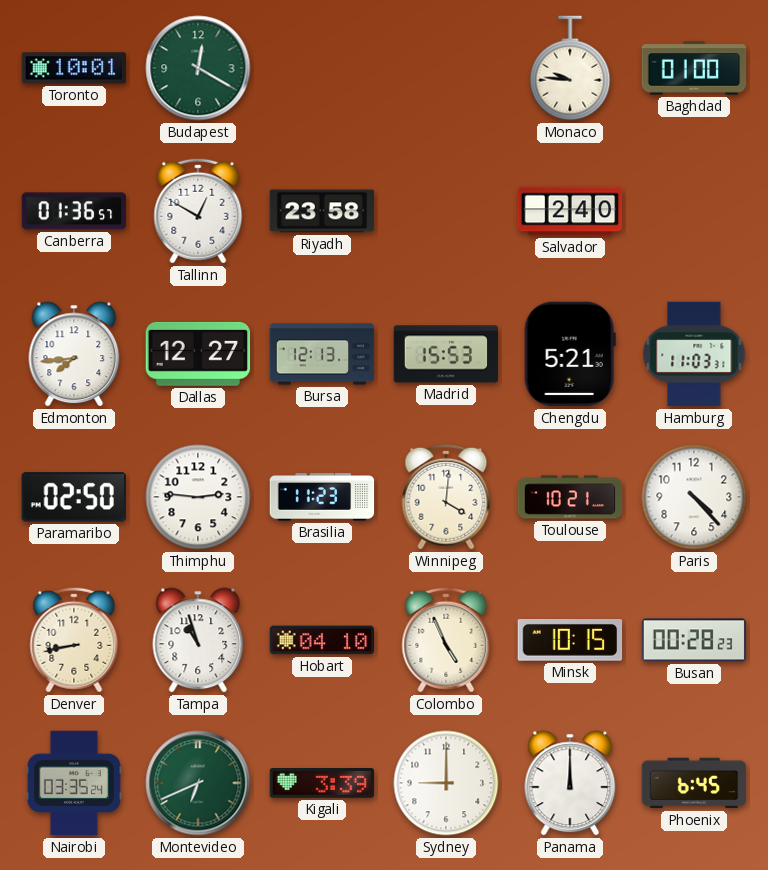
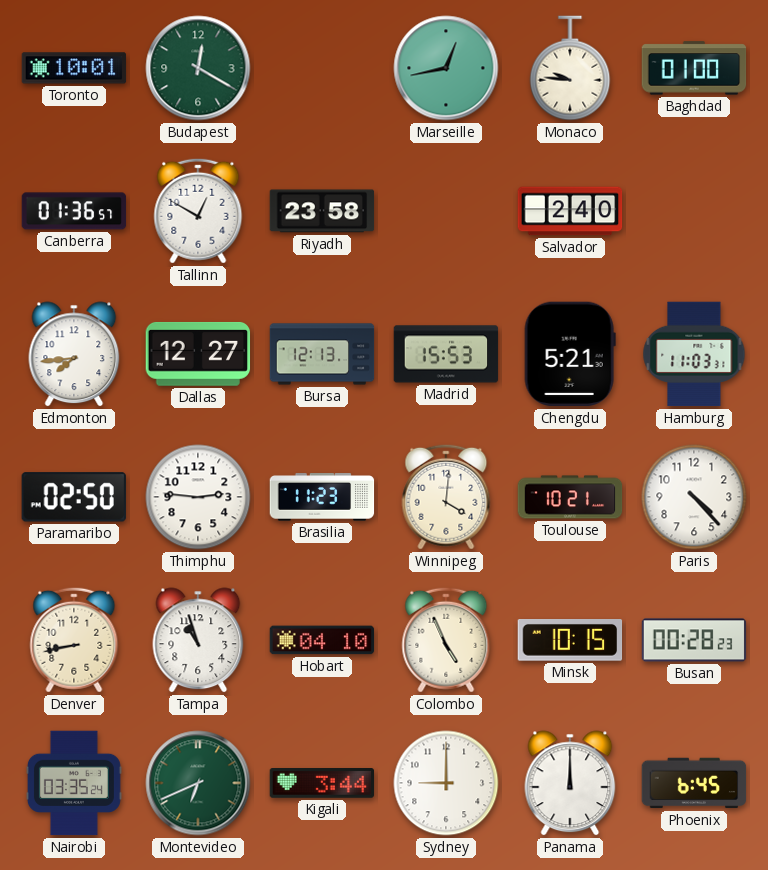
Marseille: none -> 12:43
Kigali: 3:39 -> 3:44
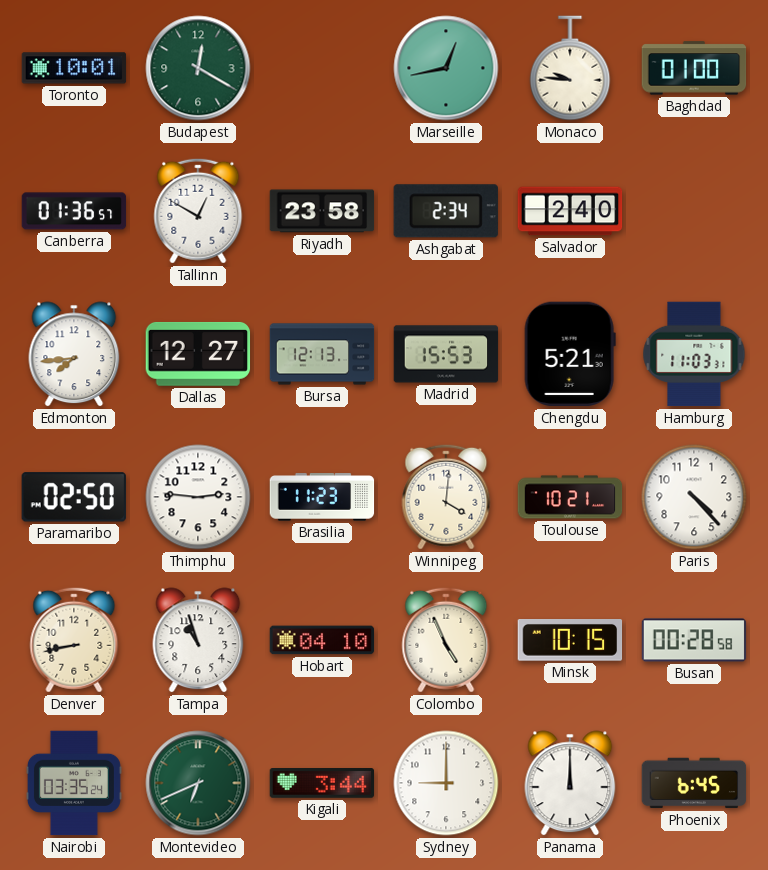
Ashgabat: none -> 2:34
Busan: 00:28:23 -> 00:28:58
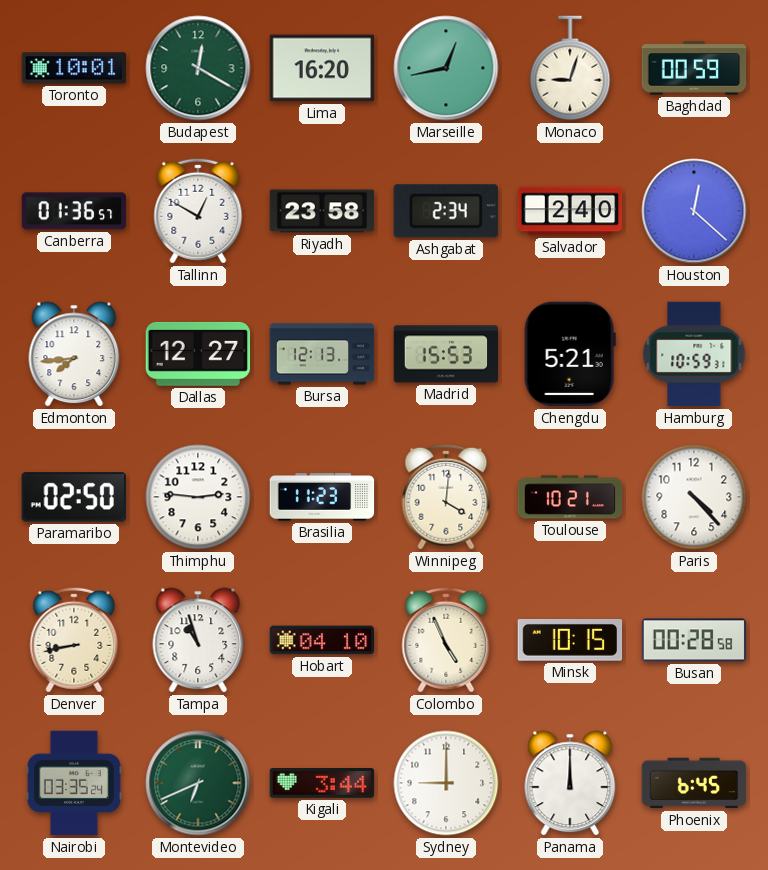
Lima: none -> 16:20
Monaco: 9:46 -> 9:03
Baghdad: 01:00 -> 00:59
Houston: none -> 12:22
Hamburg: 11:03 -> 10:59
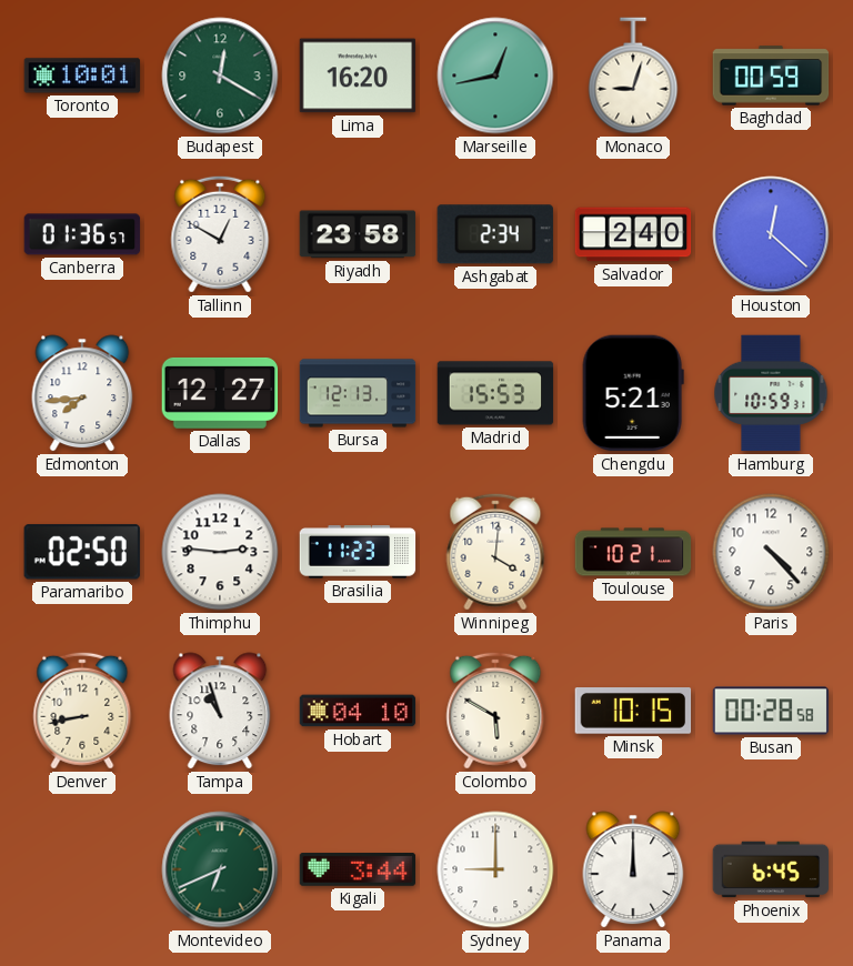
Colombo: 4:56 -> 5:50
Nairobi: 03:35 -> none
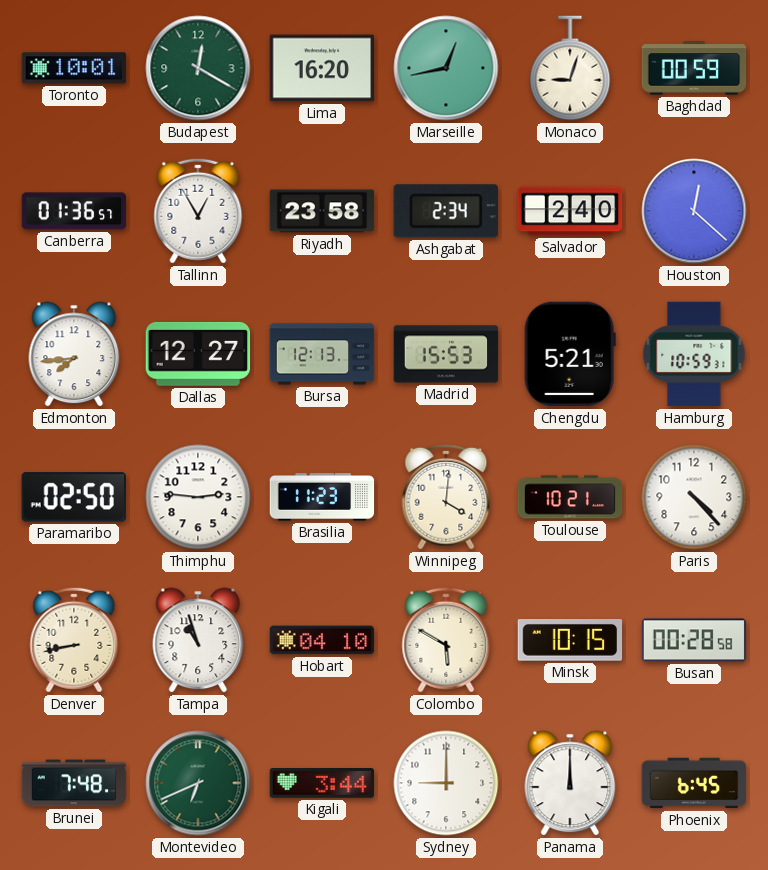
Tallinn: 12:50 -> 12:55
Brunei: none -> 7:48
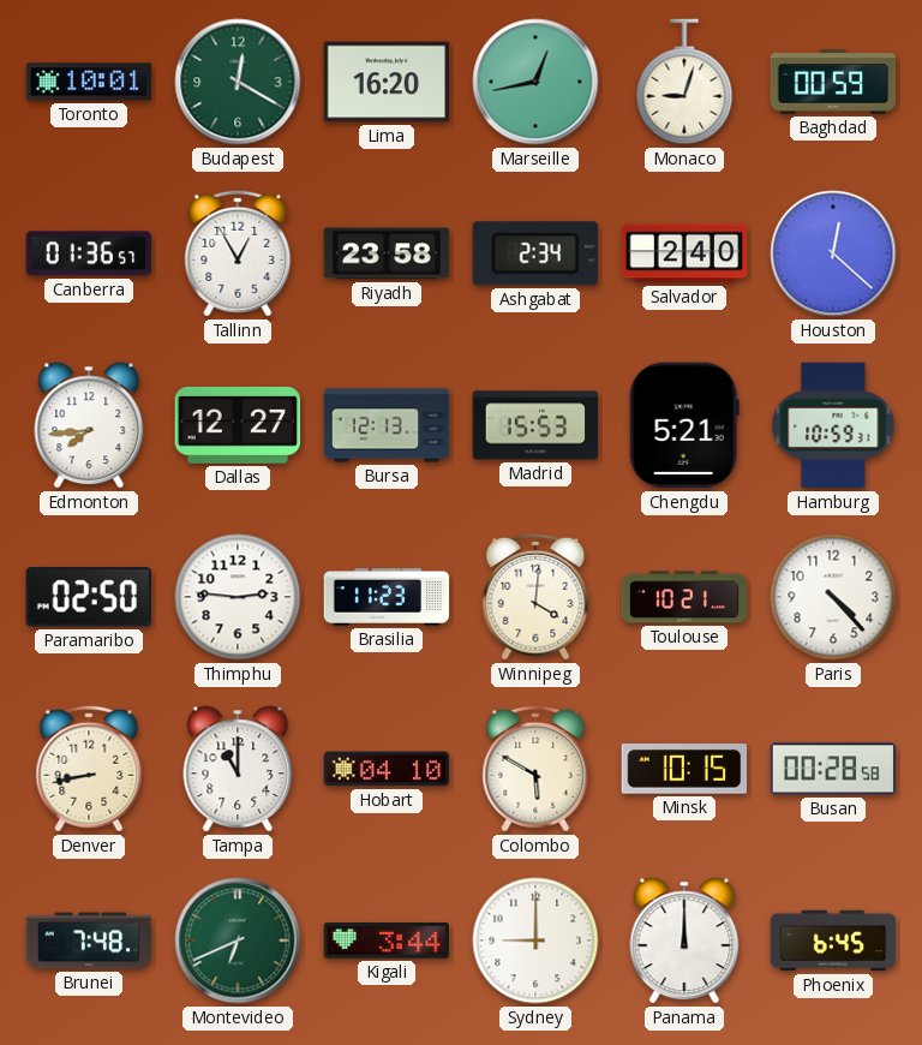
Tampa: 10:57 -> 11:00
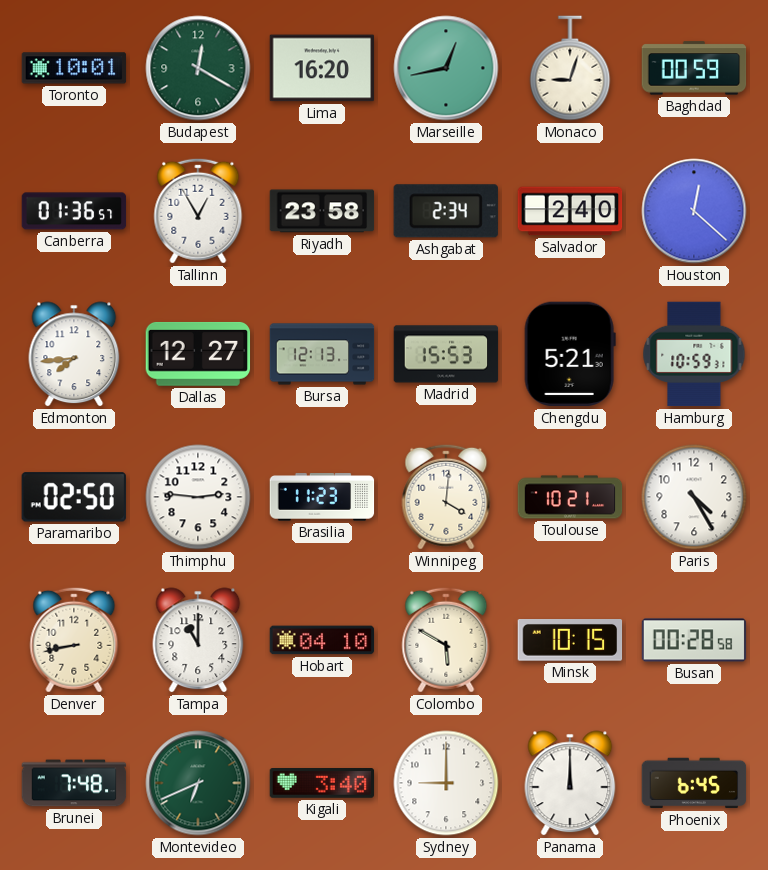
Paris: 4:23 -> 4:25
Kigali: 3:44 -> 3:40
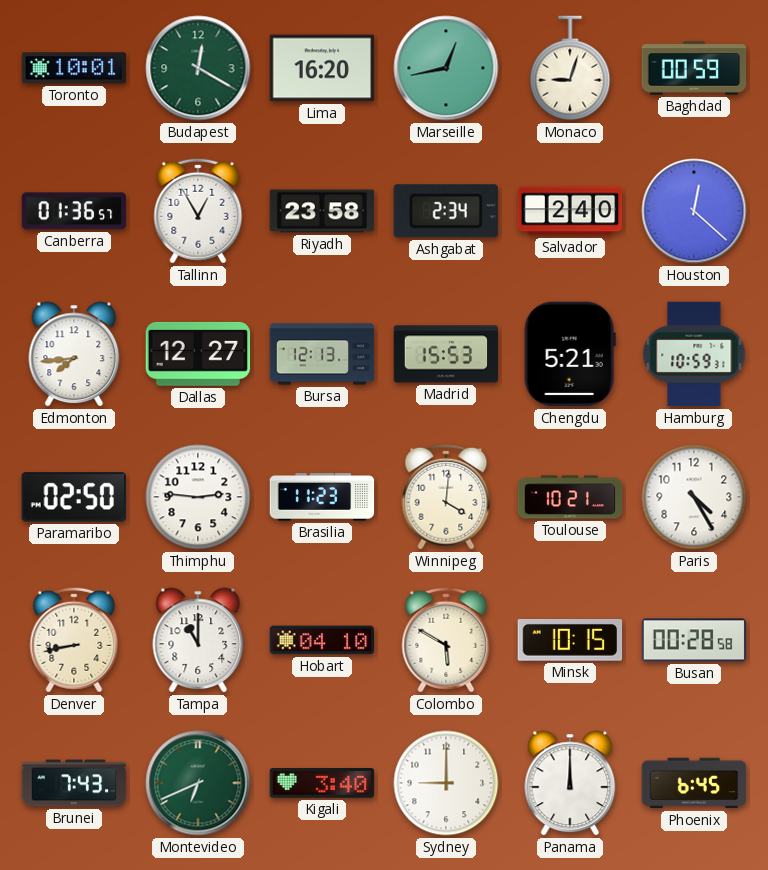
Brunei: 7:48 -> 7:43
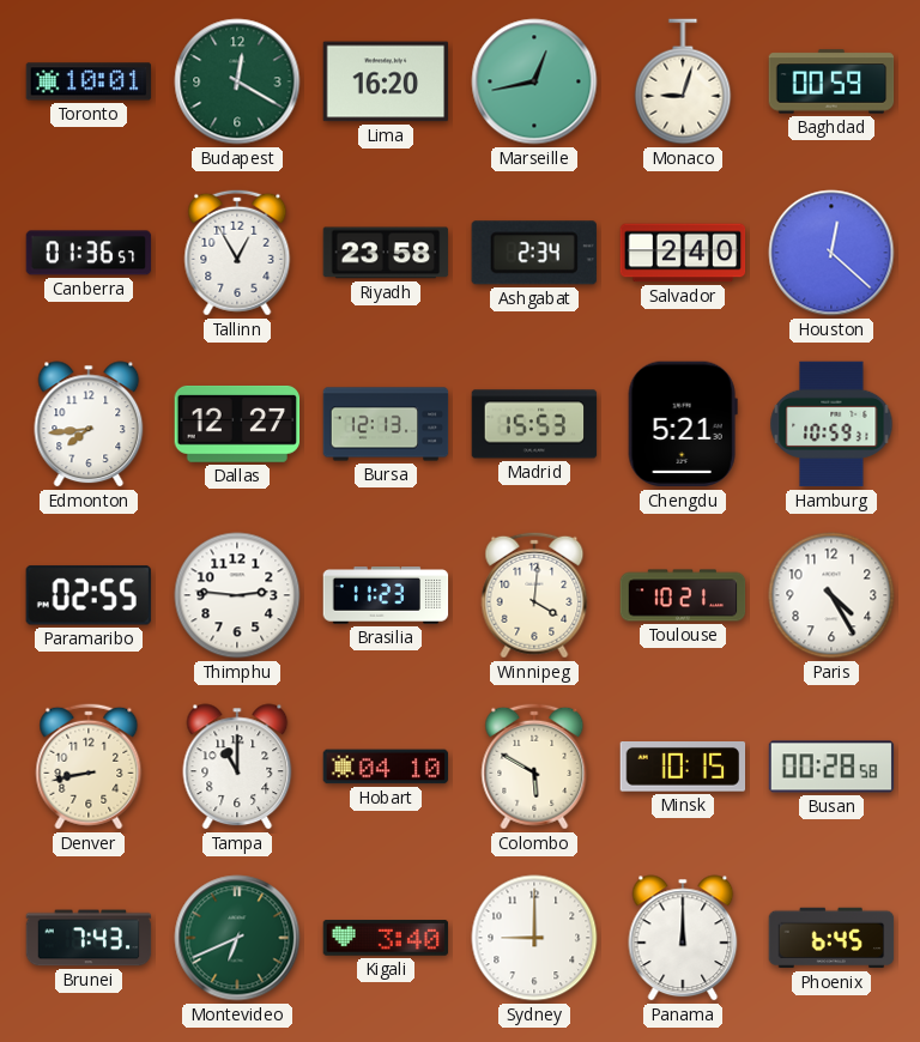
Paramaribo: 02:50 -> 02:55
